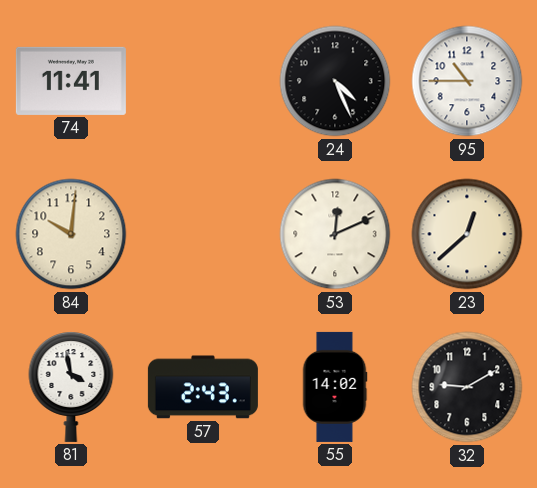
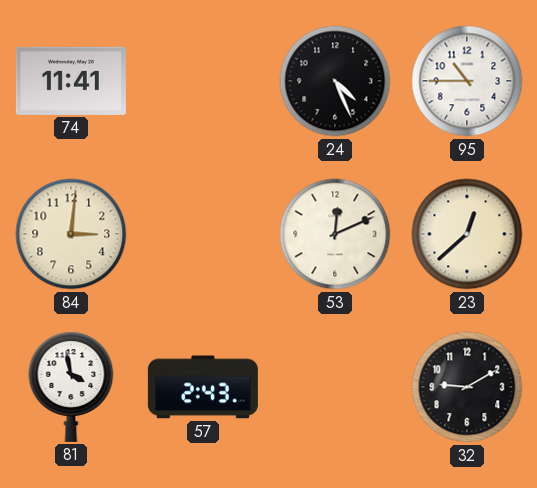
84: 10:01 -> 3:01
55: 14:02 -> none
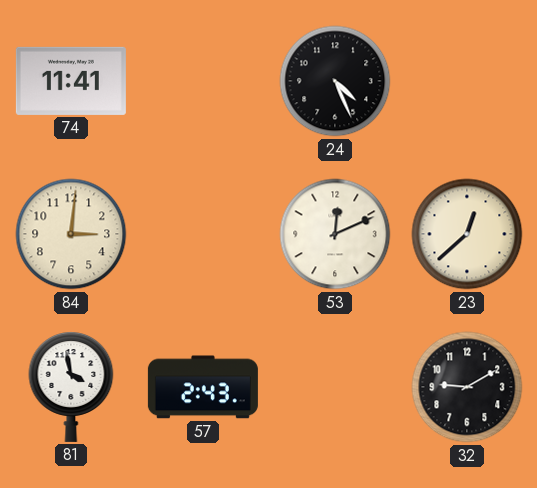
95: 10:45 -> none
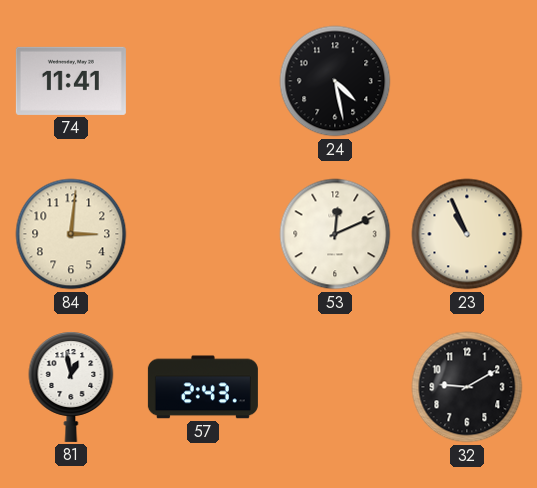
24: 4:26 -> 4:28
23: 12:38 -> 10:56
81: 3:58 -> 12:58
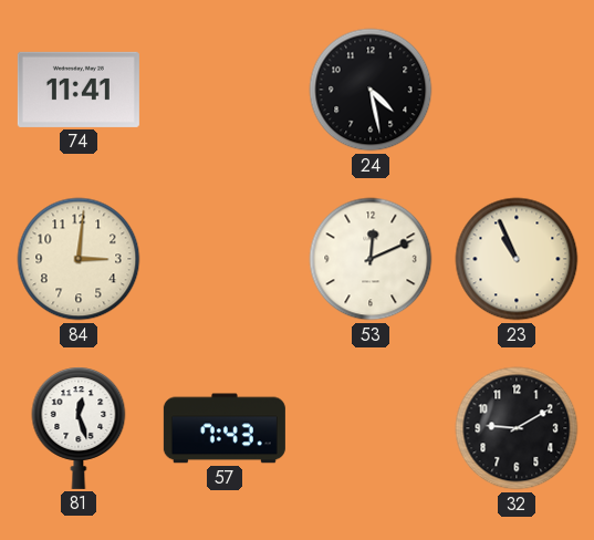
81: 12:58 -> 12:27
57: 2:43 -> 7:43
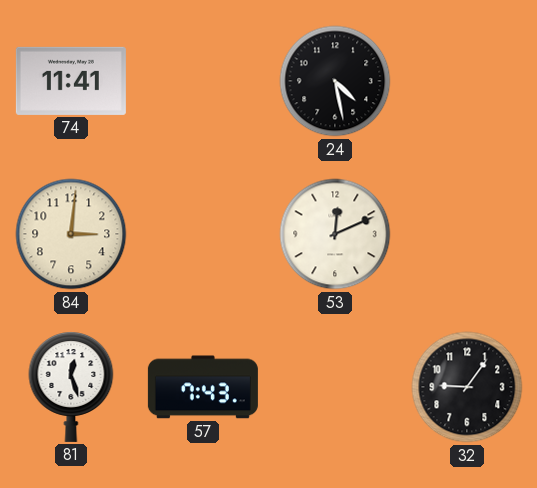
23: 10:56 -> none
32: 9:10 -> 9:06
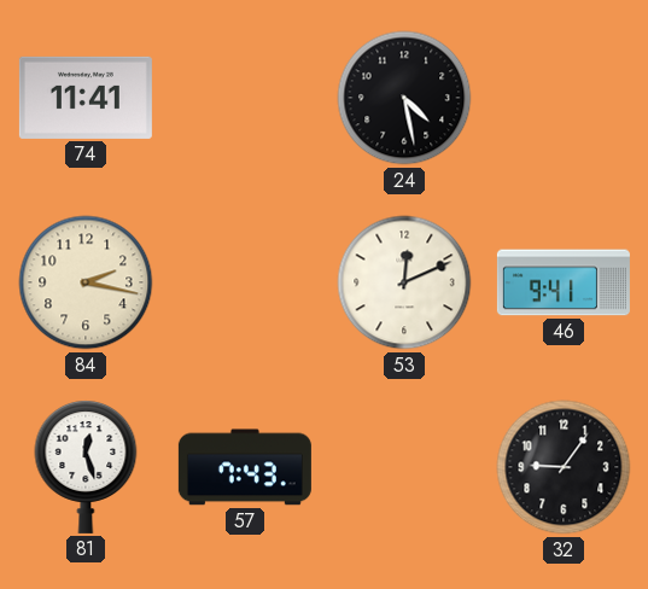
84: 3:01 -> 2:17
46: none -> 9:41
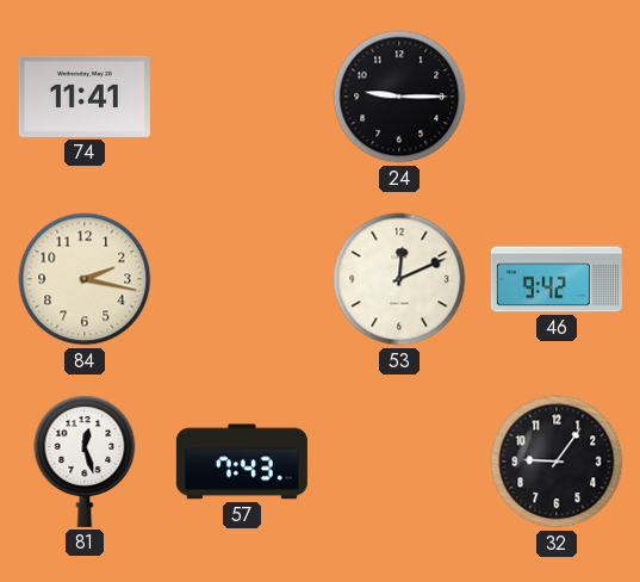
24: 4:28 -> 9:15
46: 9:41 -> 9:42
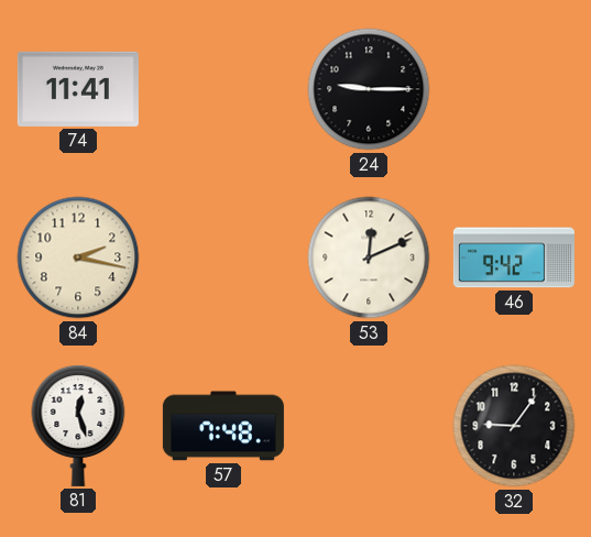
57: 7:43 -> 7:48
